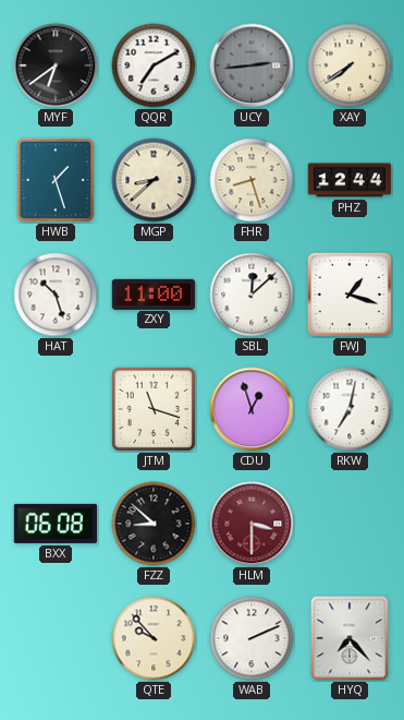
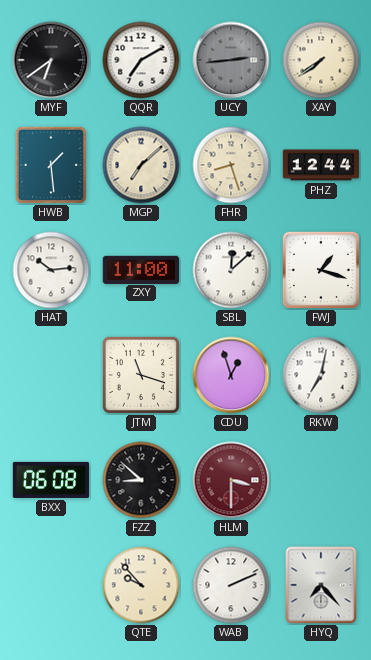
HWB: 1:27 -> 1:29
MGP: 8:38 -> 7:08
HAT: 10:27 -> 10:14
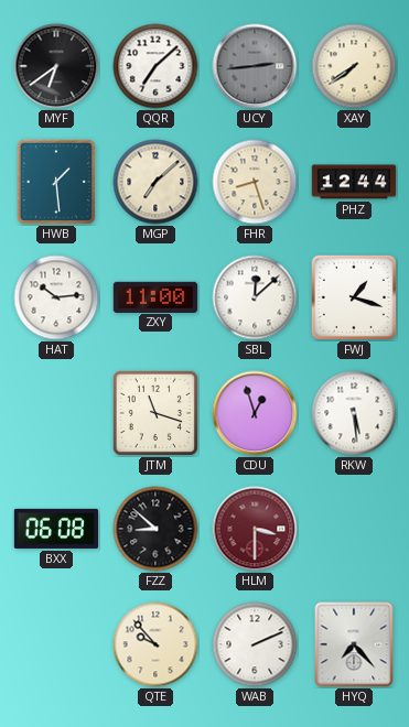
QQR: 7:10 -> 7:08
RKW: 7:02 -> 5:29
